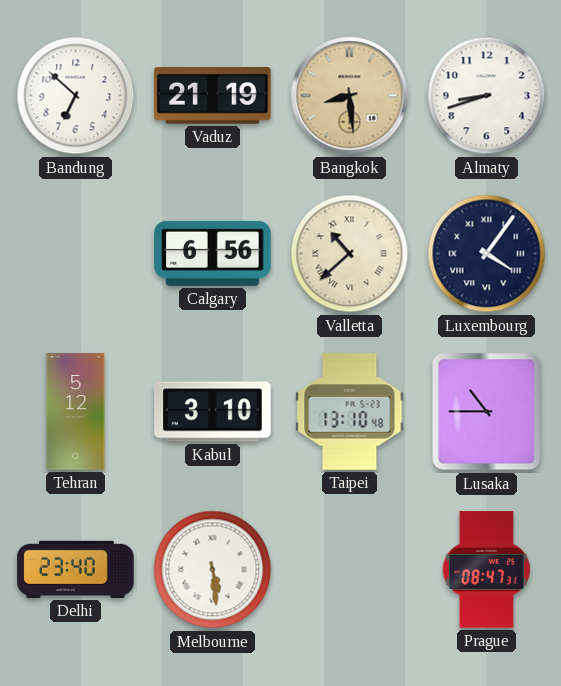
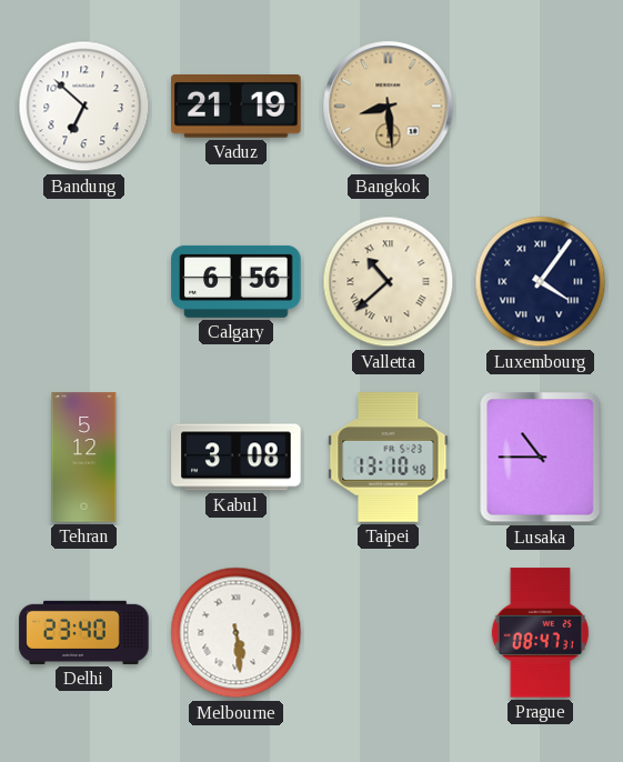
Almaty: 8:42 -> none
Kabul: 3:10 -> 3:08
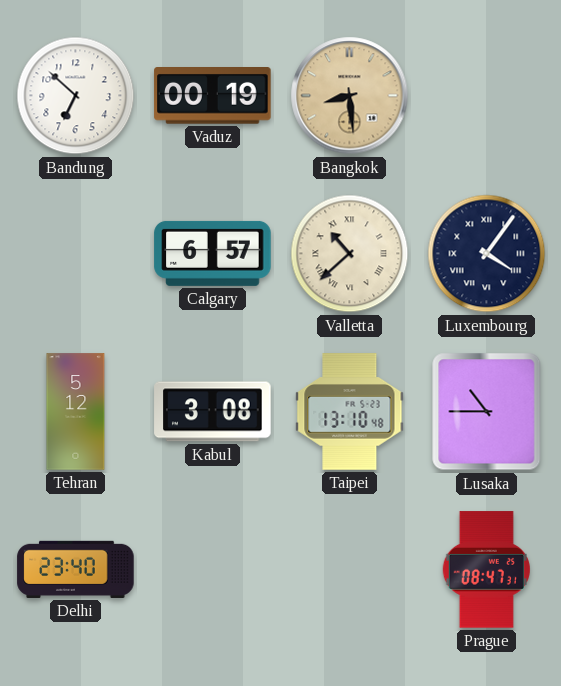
Vaduz: 21:19 -> 00:19
Calgary: 6:56 -> 6:57
Melbourne: 5:29 -> none
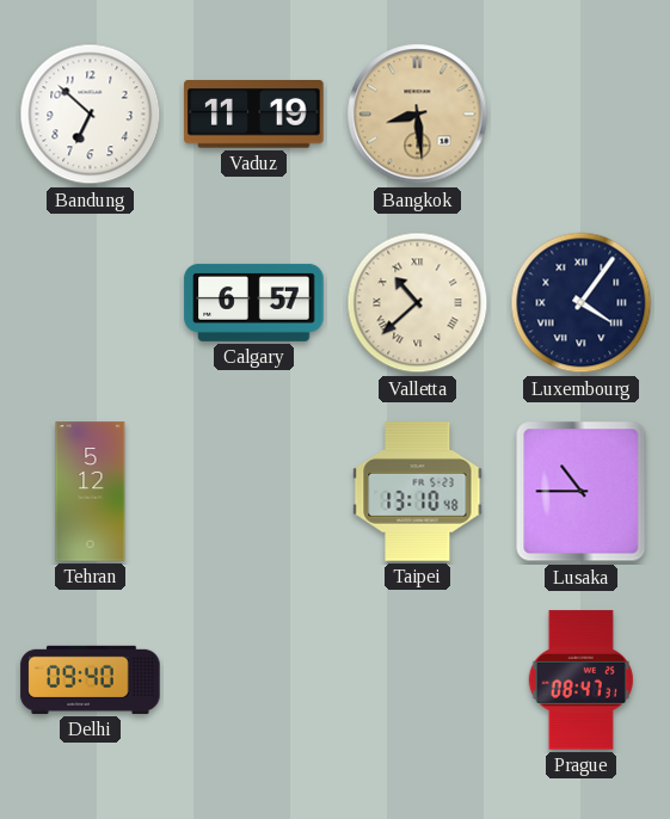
Vaduz: 00:19 -> 11:19
Kabul: 3:08 -> none
Delhi: 23:40 -> 09:40
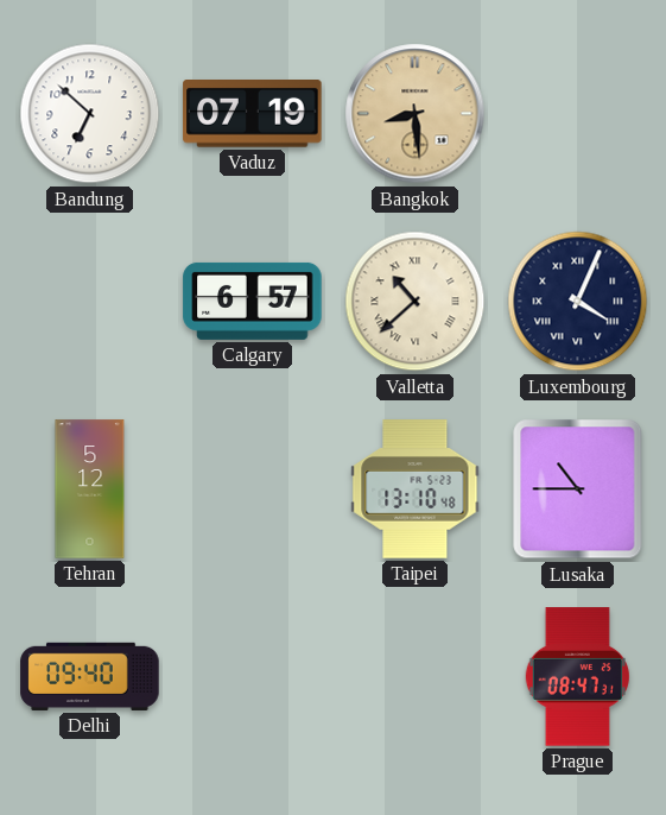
Vaduz: 11:19 -> 07:19
Luxembourg: 4:06 -> 4:04
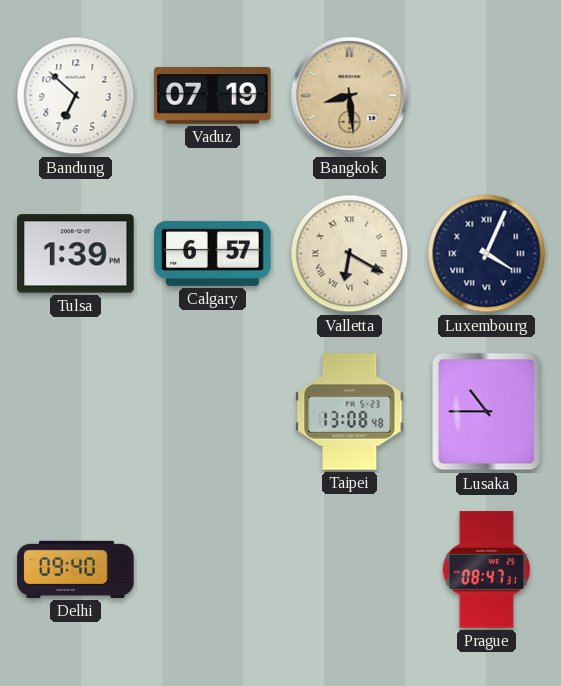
Tulsa: none -> 1:39
Valletta: 10:38 -> 6:20
Tehran: 5:12 -> none
Taipei: 13:10 -> 13:08
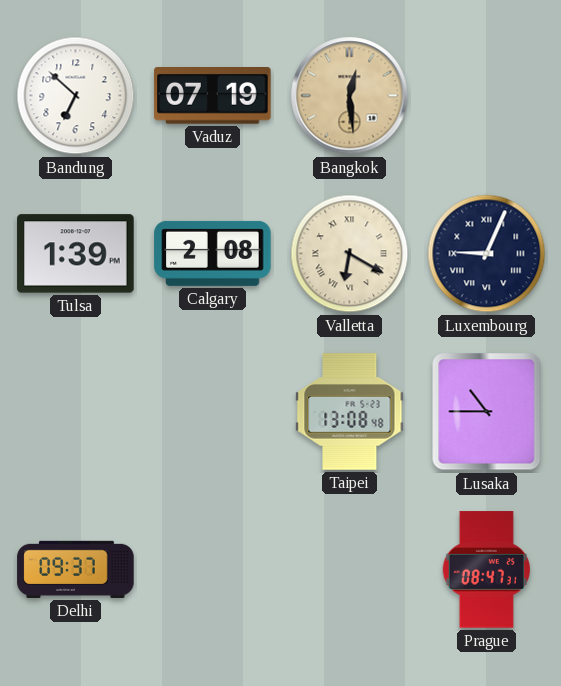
Bangkok: 8:29 -> 12:29
Calgary: 6:57 -> 2:08
Luxembourg: 4:04 -> 9:04
Delhi: 09:40 -> 09:37
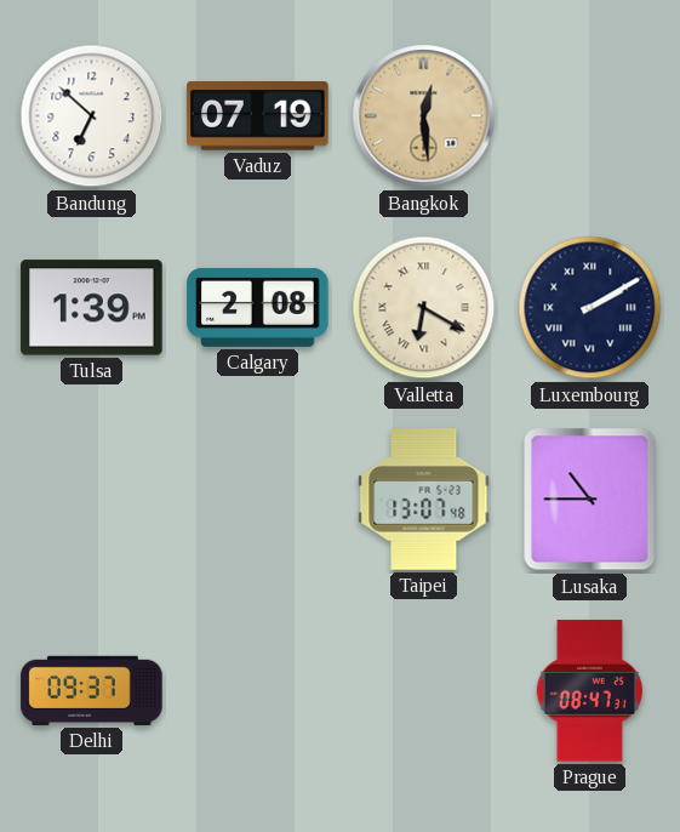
Luxembourg: 9:04 -> 2:10
Taipei: 13:08 -> 13:07
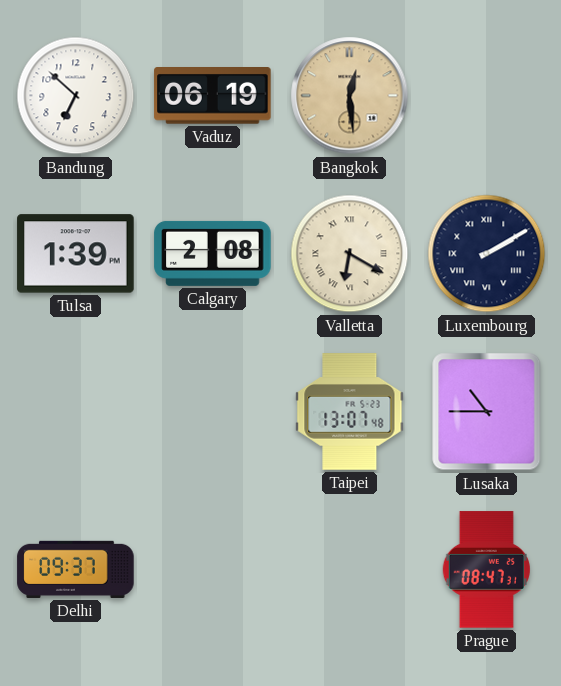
Vaduz: 07:19 -> 06:19
